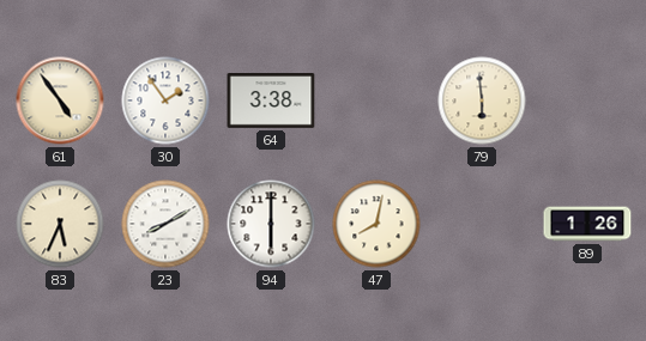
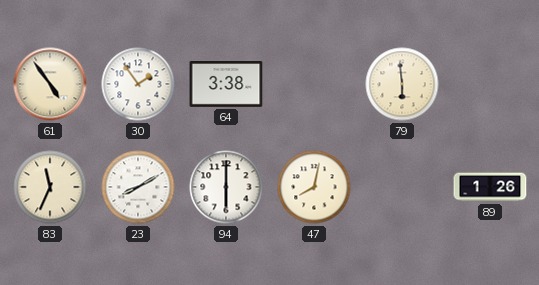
83: 5:34 -> 11:34
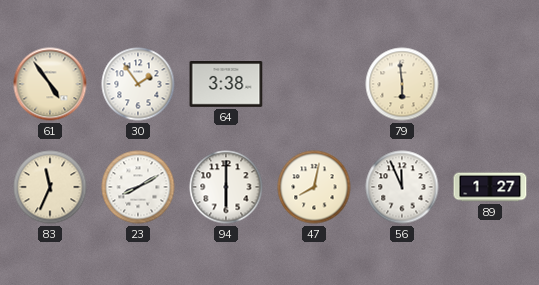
56: none -> 11:56
89: 1:26 -> 1:27
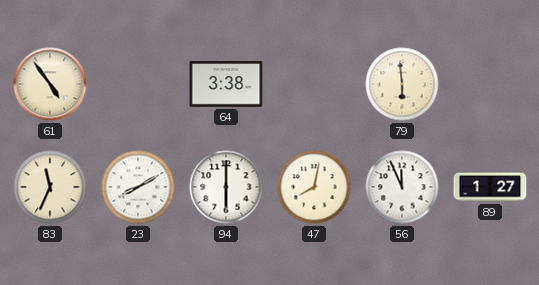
30: 1:54 -> none
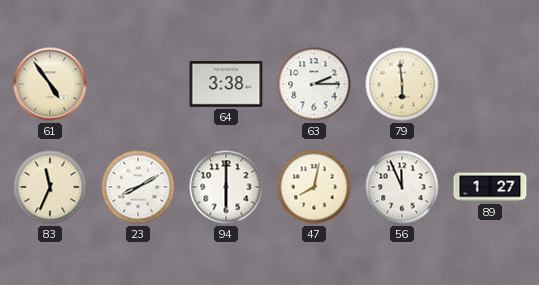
63: none -> 2:15
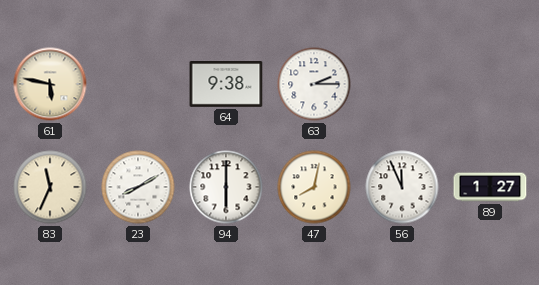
61: 4:54 -> 5:47
64: 3:38 -> 9:38
79: 5:59 -> none
